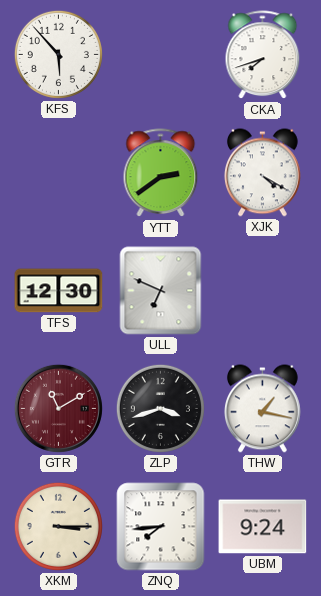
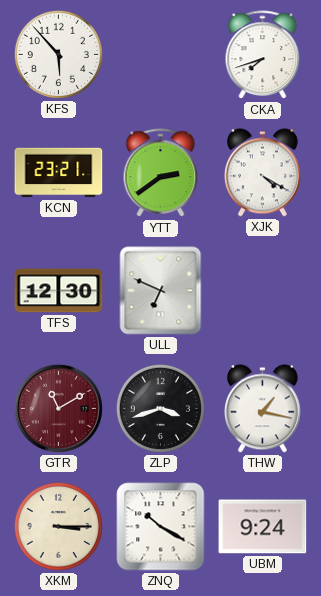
KCN: none -> 23:21
ZNQ: 7:44 -> 10:20
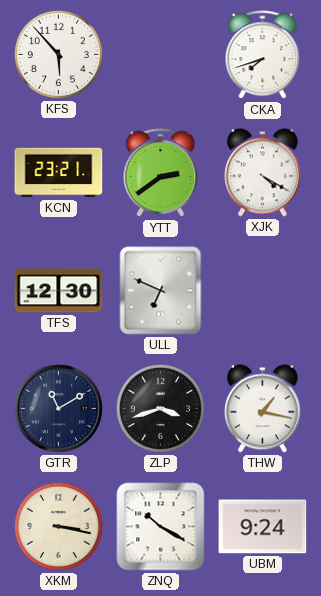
GTR dial: burgundy -> navy
XKM: 3:15 -> 3:17
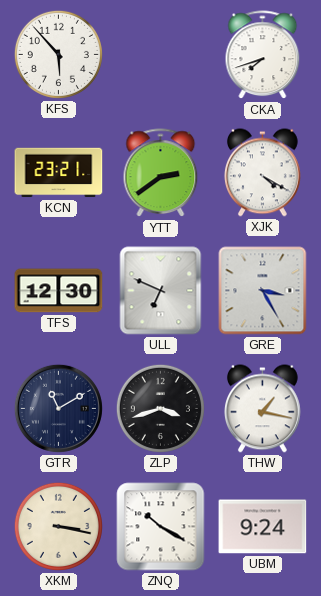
GRE: none -> 3:25
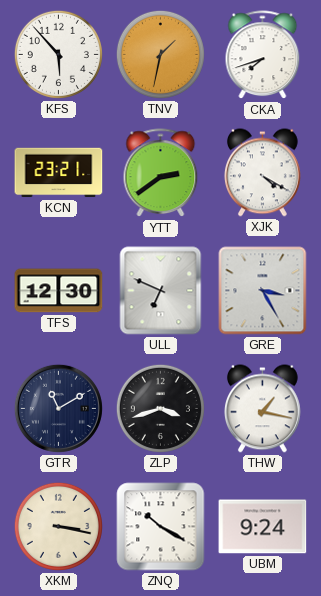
TNV: none -> 1:32
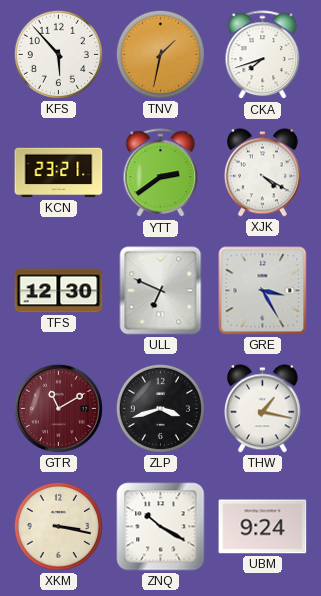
GTR dial: navy -> burgundy
